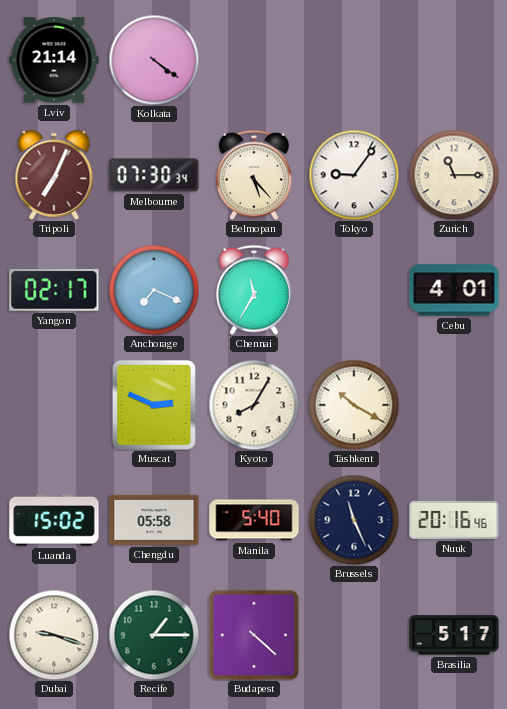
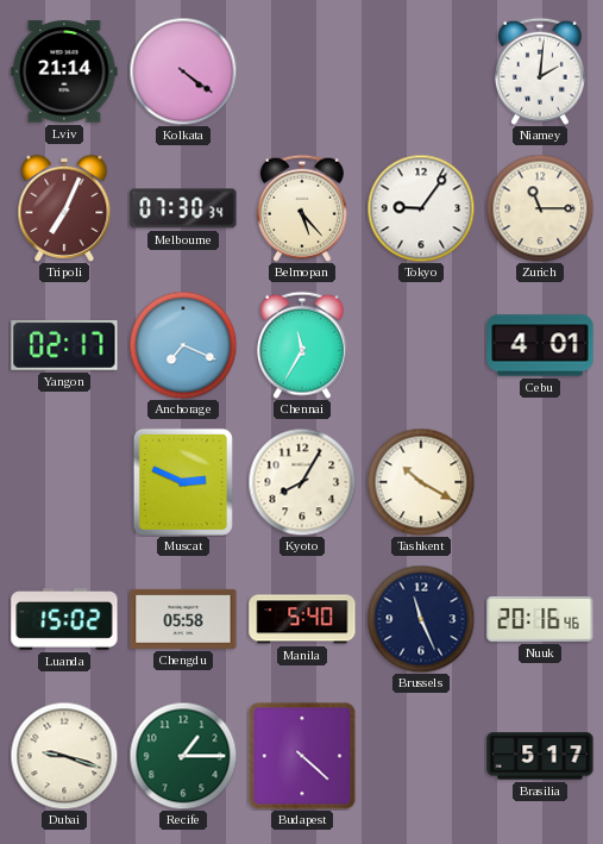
Niamey: none -> 2:01
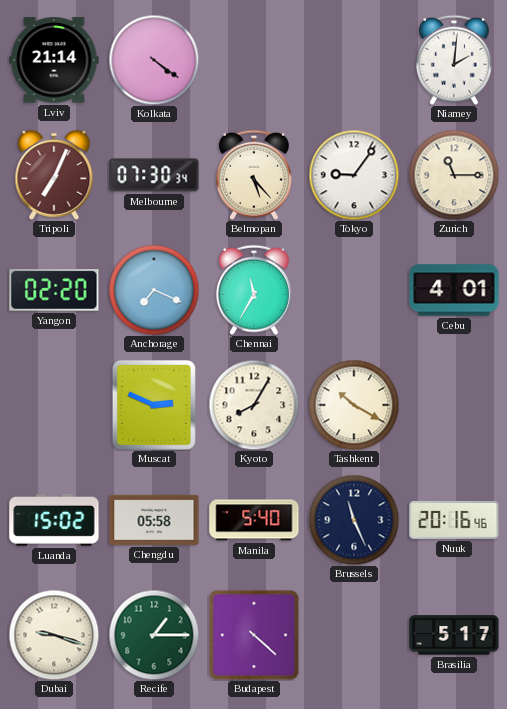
Yangon: 02:17 -> 02:20
